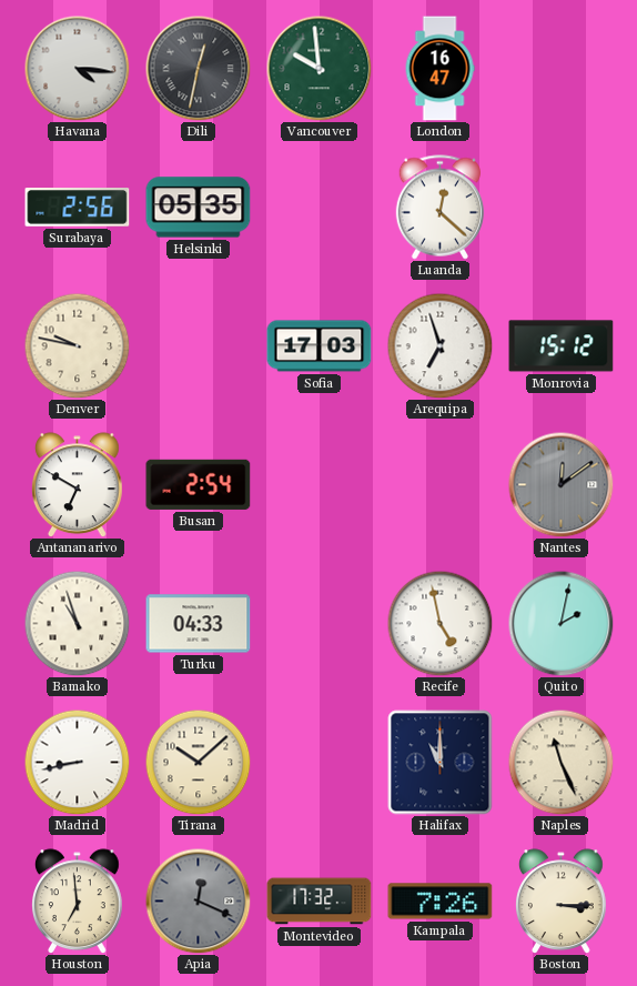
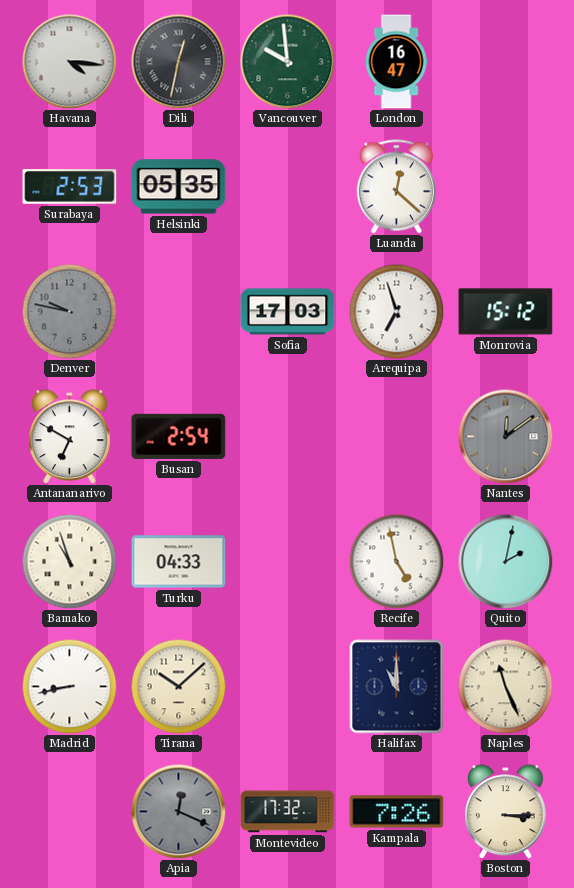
Surabaya: 2:56 -> 2:53
Denver dial: cream -> grey
Houston: 6:59 -> none
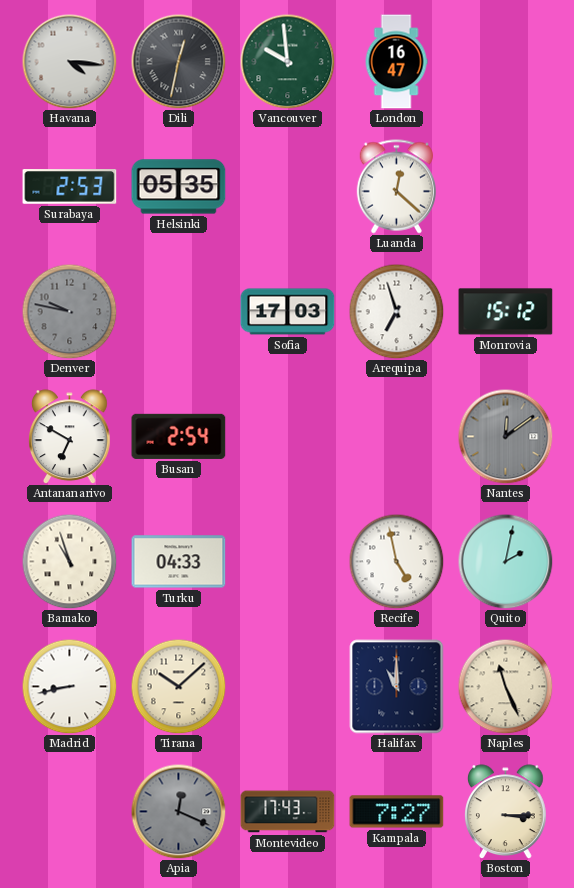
Montevideo: 17:32 -> 17:43
Kampala: 7:26 -> 7:27
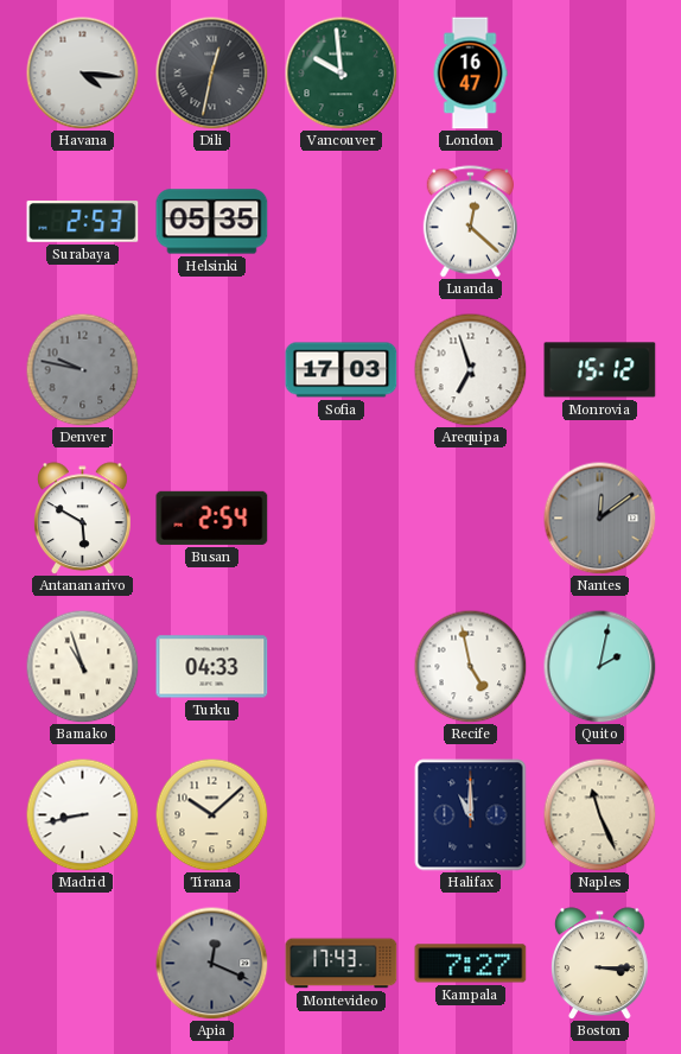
Antananarivo: 6:50 -> 5:50
